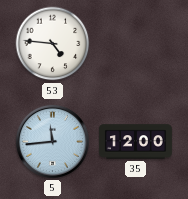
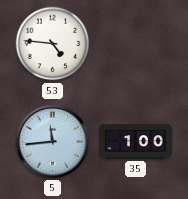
35: 12:00 -> 1:00
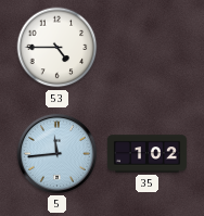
53: 4:46 -> 4:45
35: 1:00 -> 1:02
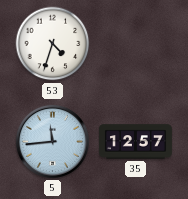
53: 4:45 -> 4:33
35: 1:02 -> 12:57
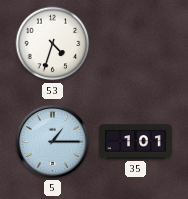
5: 11:44 -> 1:15
35: 12:57 -> 1:01
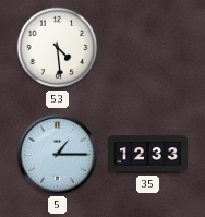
53: 4:33 -> 4:29
35: 1:01 -> 12:33
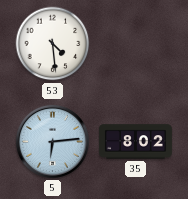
5: 1:15 -> 6:14
35: 12:33 -> 8:02
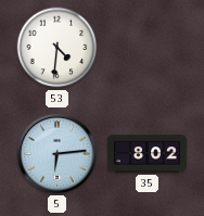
53: 4:29 -> 4:31
